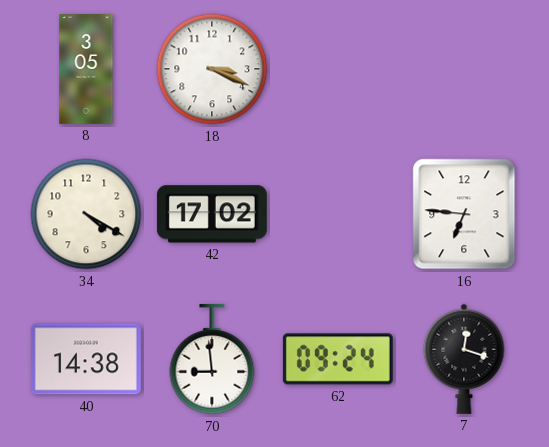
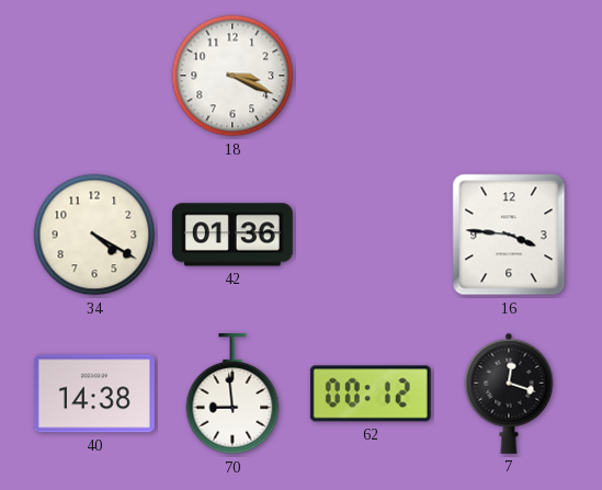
8: 3:05 -> none
42: 17:02 -> 01:36
16: 6:46 -> 3:46
62: 09:24 -> 00:12
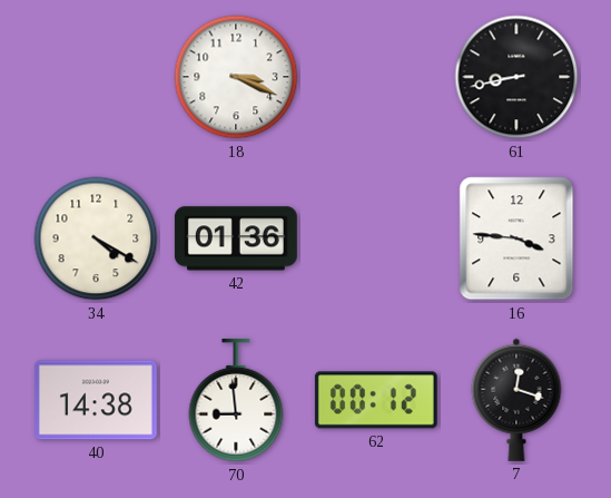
61: none -> 8:43
